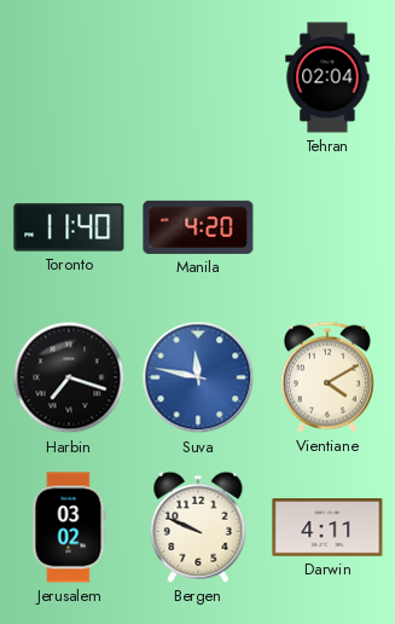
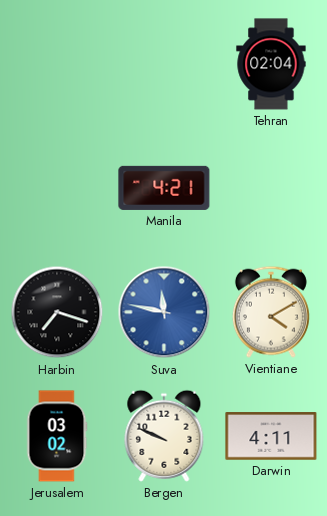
Toronto: 11:40 -> none
Manila: 4:20 -> 4:21
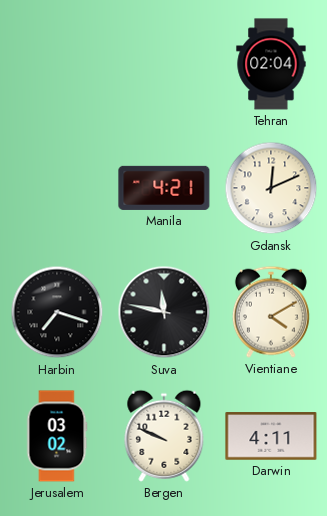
Gdansk: none -> 12:11
Suva dial: blue -> black
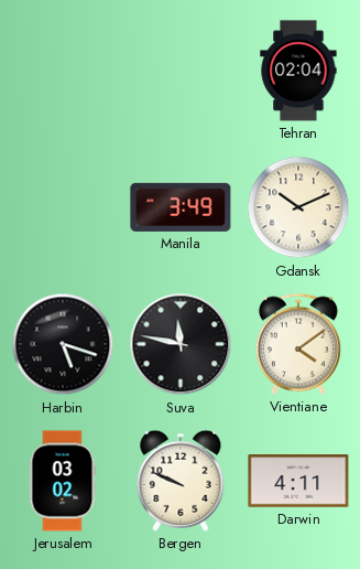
Manila: 4:21 -> 3:49
Gdansk: 12:11 -> 10:11
Harbin: 7:18 -> 5:18
Vientiane: 4:10 -> 4:09
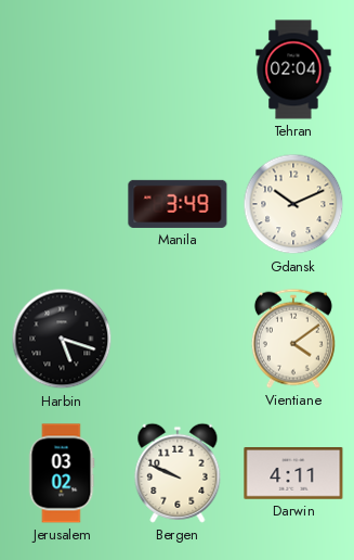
Suva: 11:47 -> none
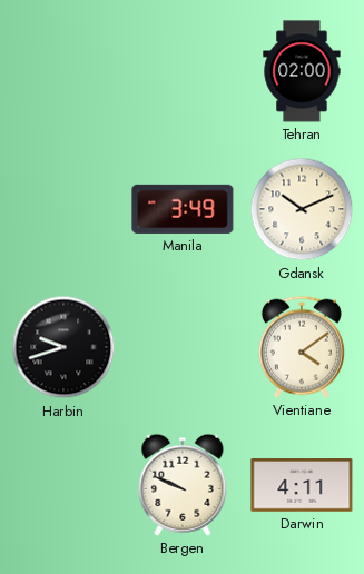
Tehran: 02:04 -> 02:00
Harbin: 5:18 -> 9:42
Jerusalem: 03:02 -> none
